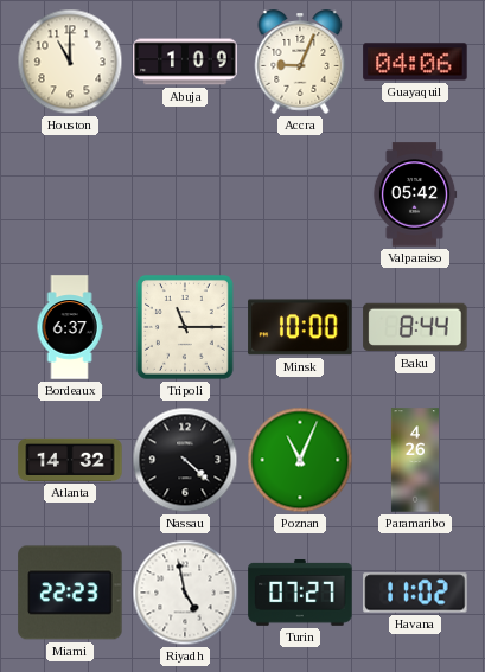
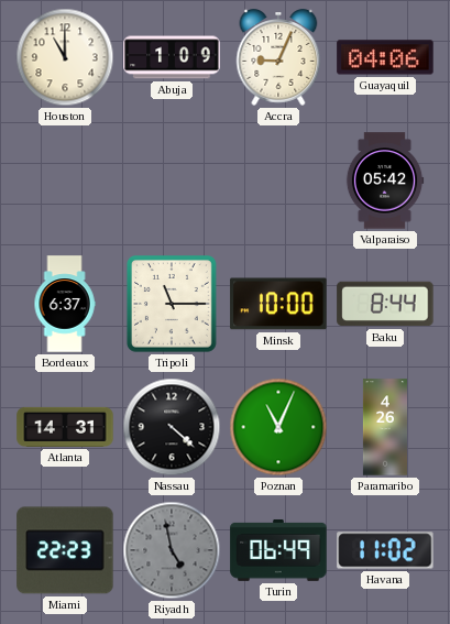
Atlanta: 14:32 -> 14:31
Riyadh dial: white -> grey
Turin: 07:27 -> 06:49
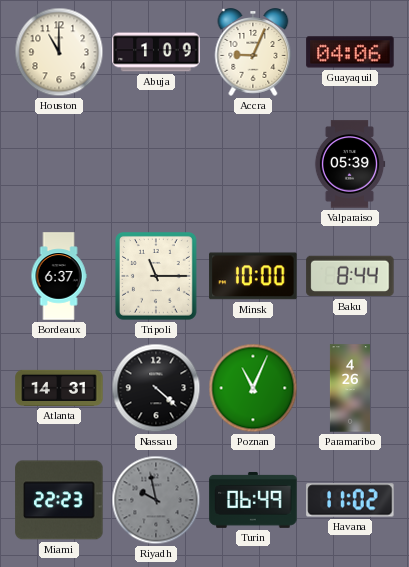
Valparaiso: 05:42 -> 05:39
Riyadh: 4:58 -> 9:58
